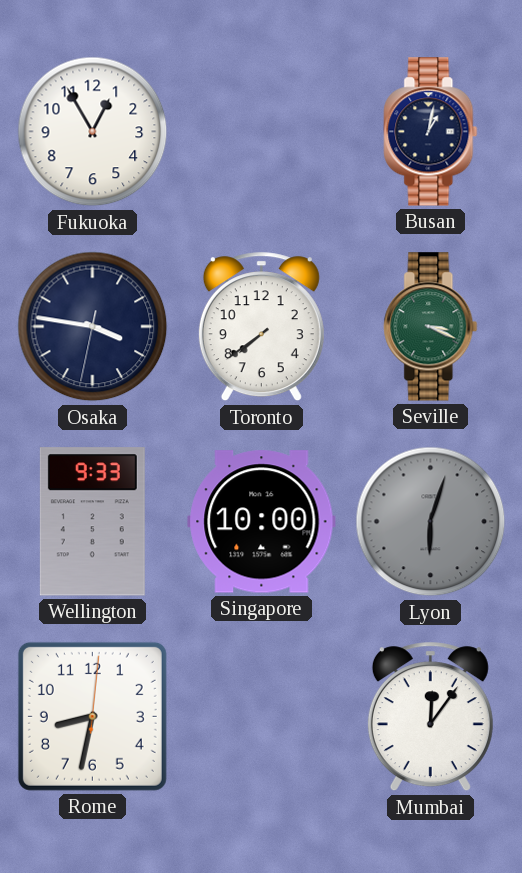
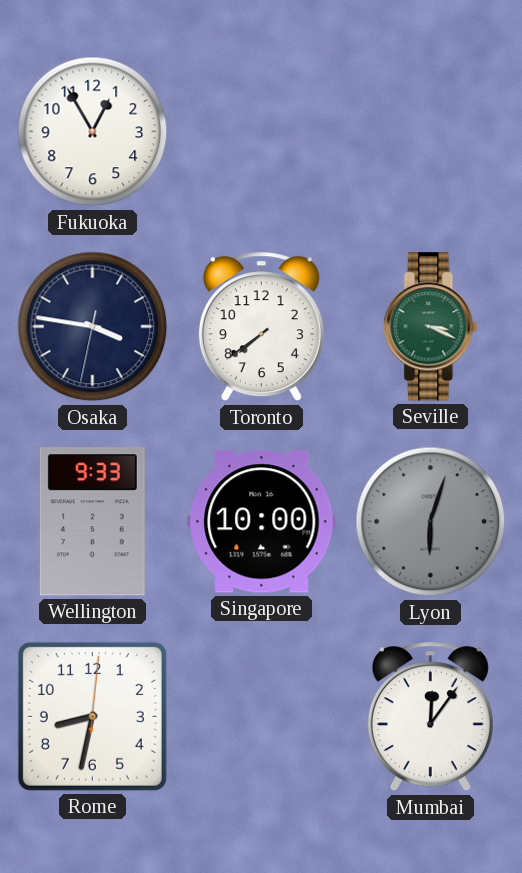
Busan: 1:02 -> none
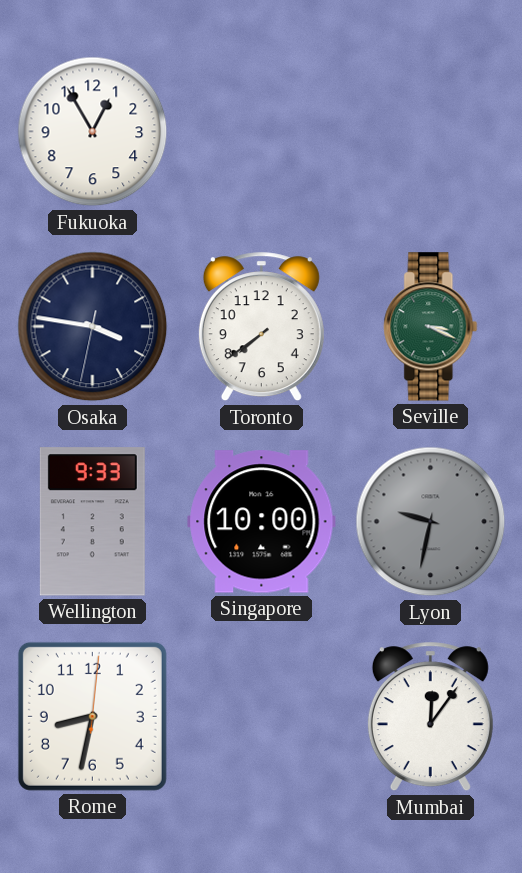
Lyon: 6:03 -> 9:32
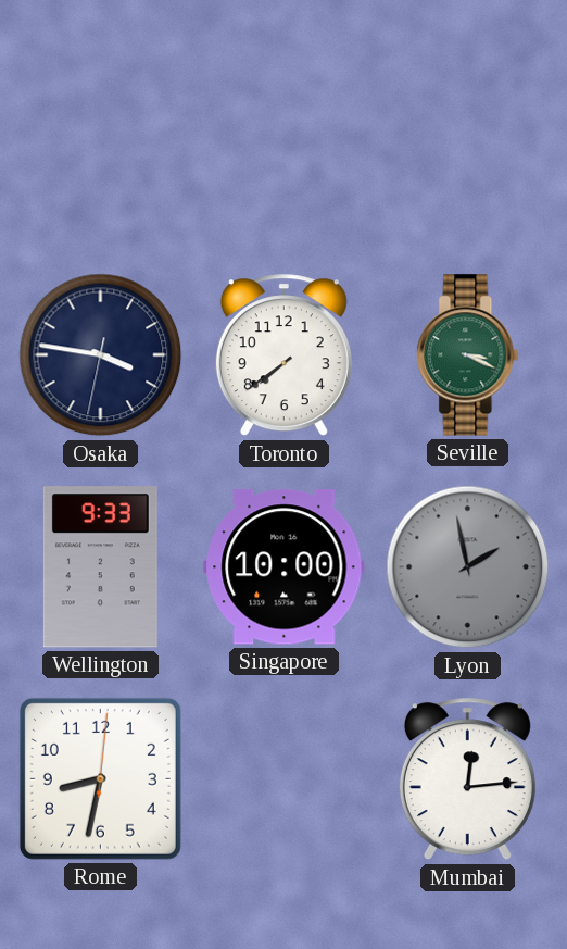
Fukuoka: 12:55 -> none
Lyon: 9:32 -> 1:58
Mumbai: 12:06 -> 12:14
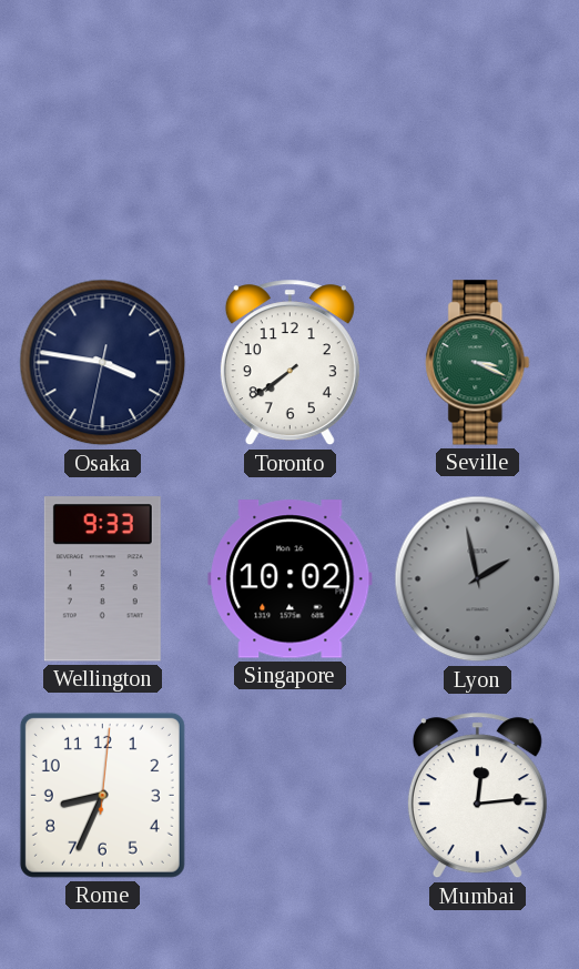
Singapore: 10:00 -> 10:02
Rome: 8:32 -> 8:34
